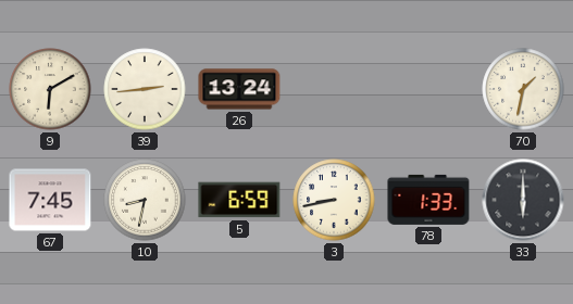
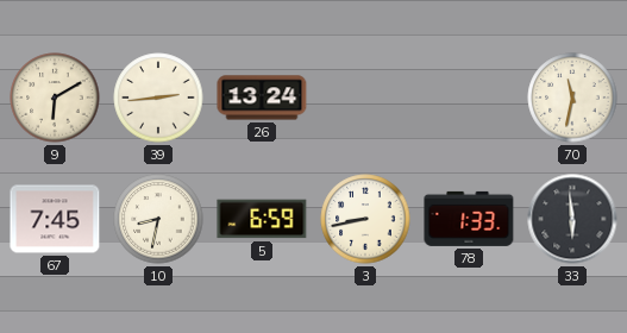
70: 1:32 -> 11:32
33: 6:00 -> 5:59
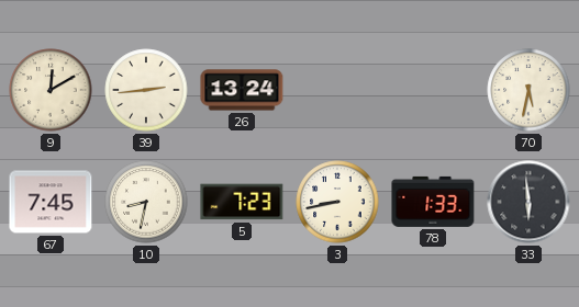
9: 6:10 -> 12:10
70: 11:32 -> 5:32
5: 6:59 -> 7:23
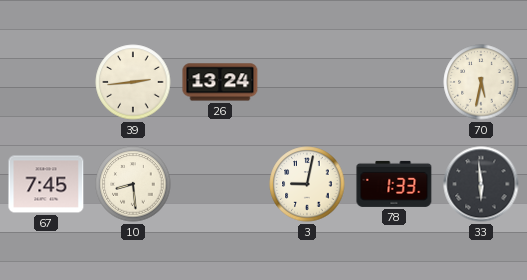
9: 12:10 -> none
10: 8:32 -> 8:29
5: 7:23 -> none
3: 8:43 -> 9:02
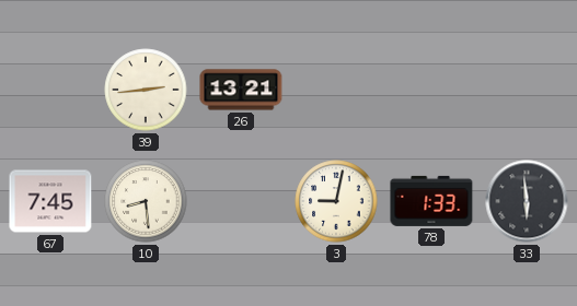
26: 13:24 -> 13:21
70: 5:32 -> none
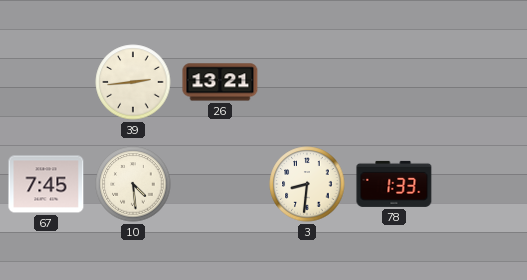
10: 8:29 -> 4:29
3: 9:02 -> 8:31
33: 5:59 -> none
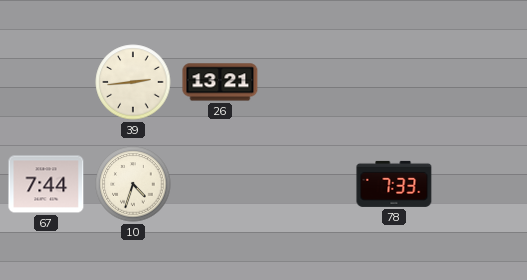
67: 7:45 -> 7:44
10: 4:29 -> 4:33
3: 8:31 -> none
78: 1:33 -> 7:33
